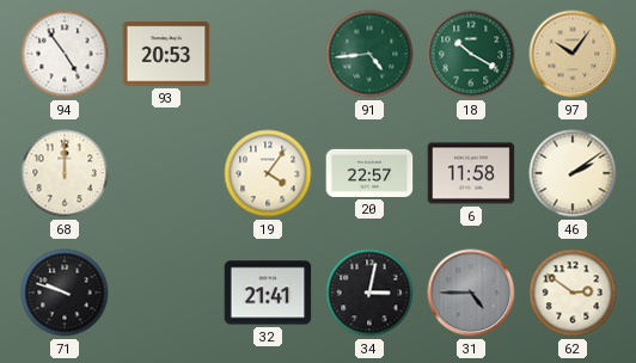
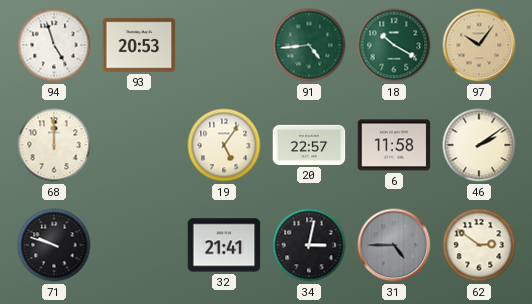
94: 4:54 -> 4:57
19: 4:06 -> 5:06
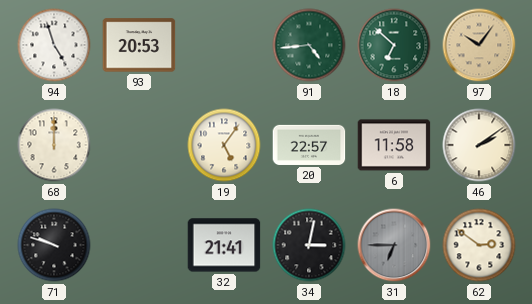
18: 10:20 -> 6:52
31: 4:45 -> 6:45
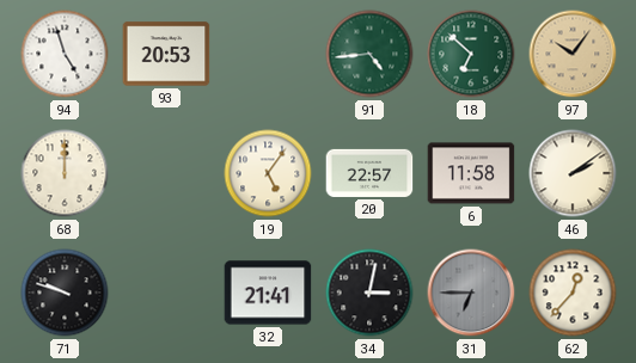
62: 2:51 -> 12:37
